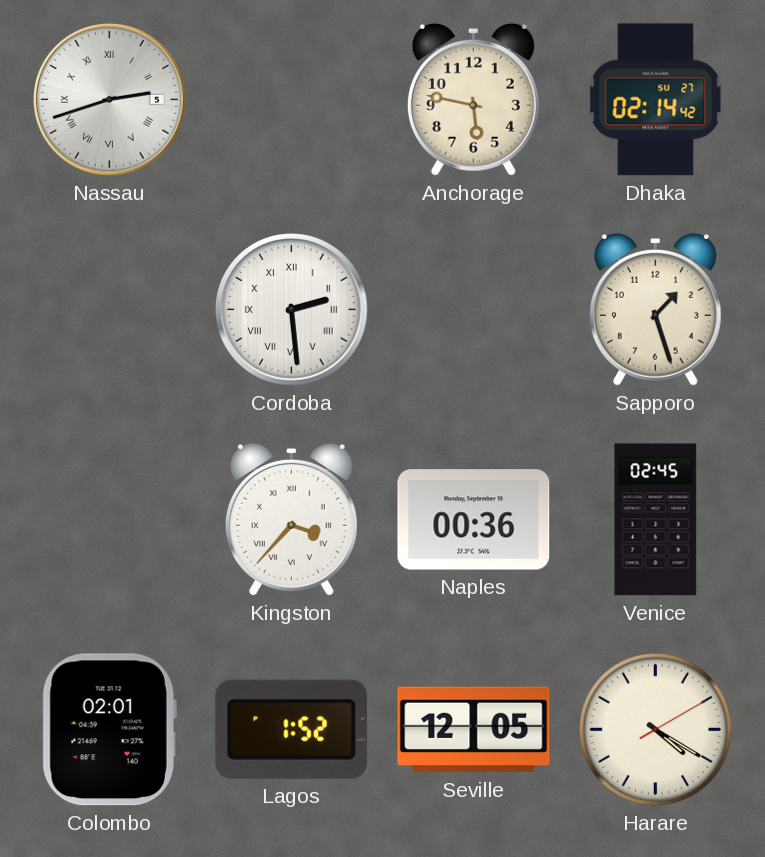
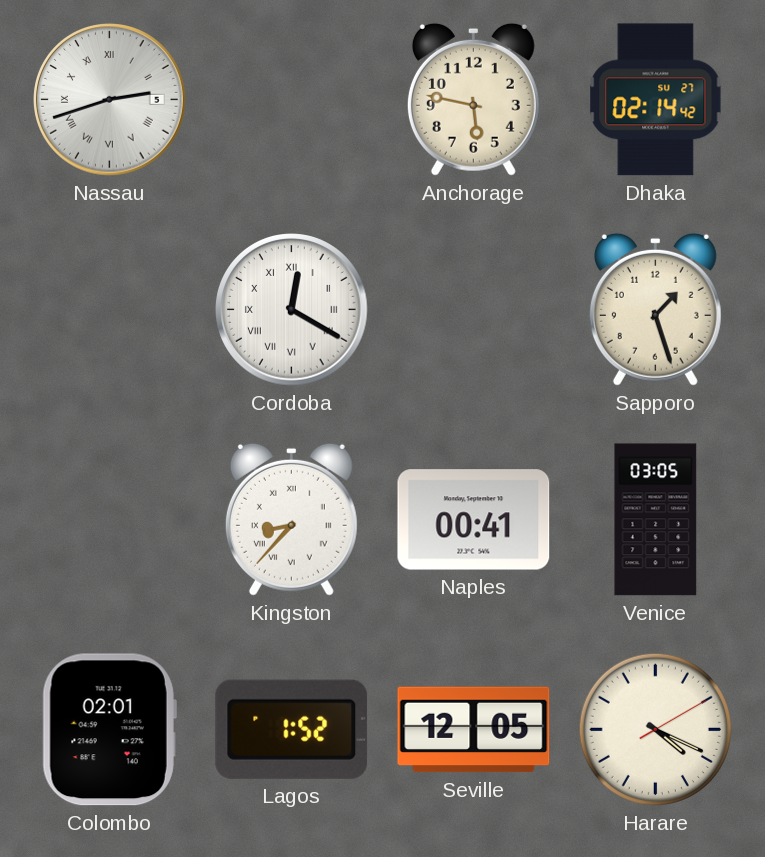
Cordoba: 2:29 -> 12:20
Kingston: 3:37 -> 8:37
Naples: 00:36 -> 00:41
Venice: 02:45 -> 03:05
Harare: 4:20 -> 4:19
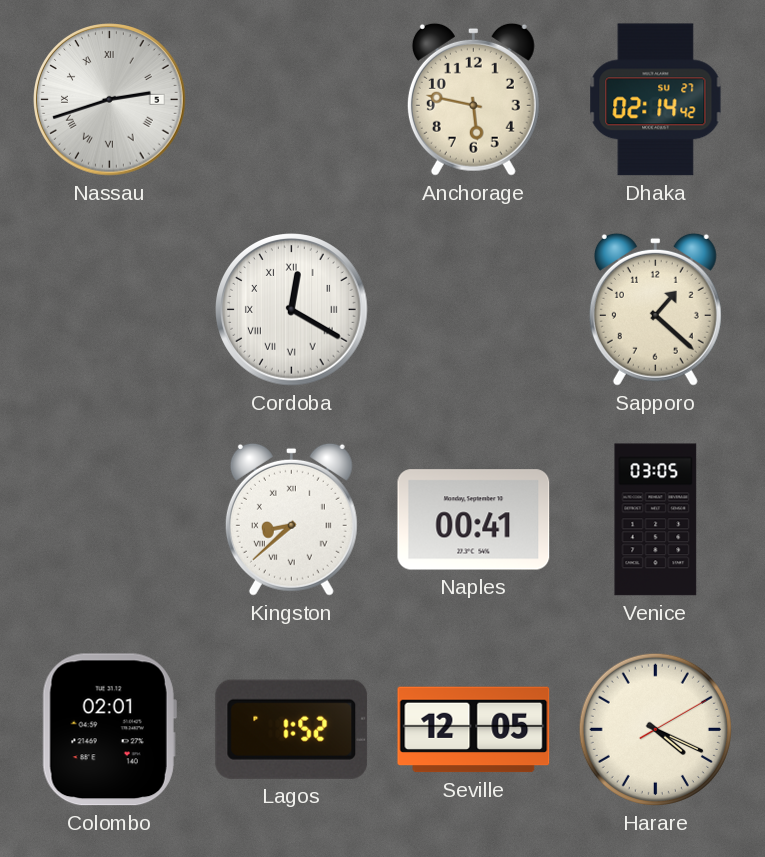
Sapporo: 1:27 -> 1:22
Kingston: 8:37 -> 8:38
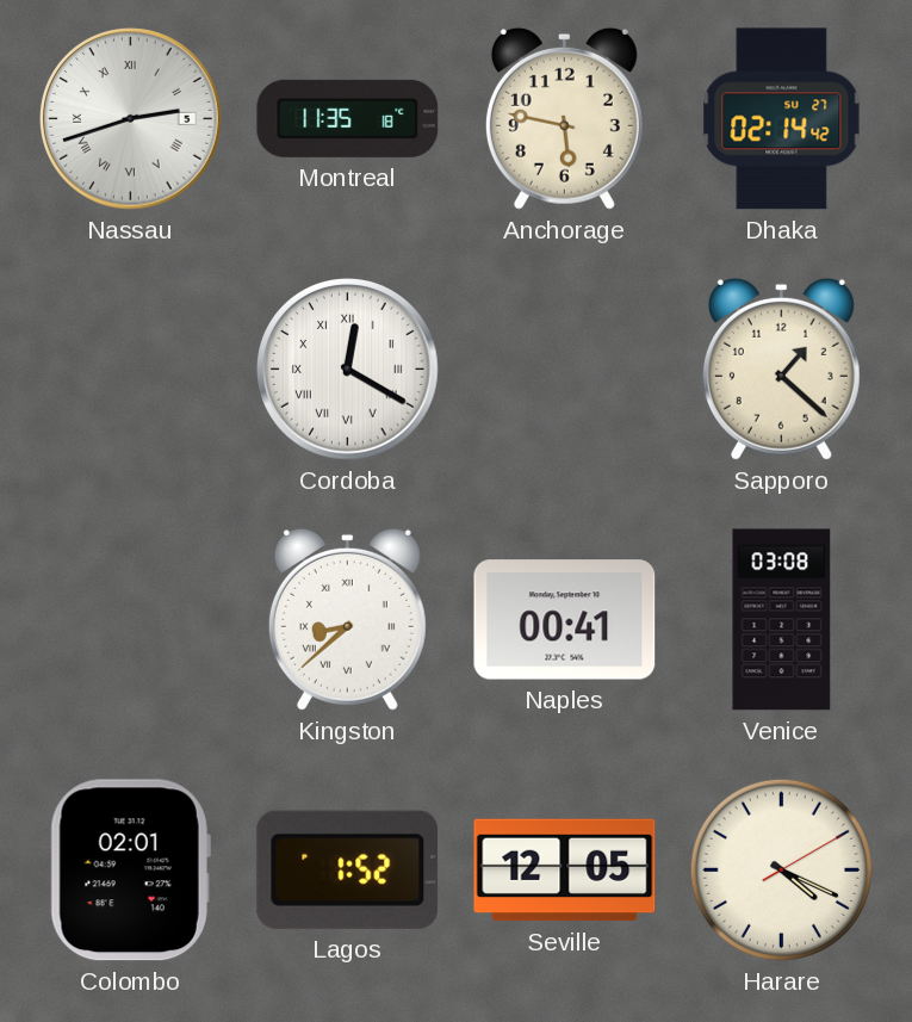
Montreal: none -> 11:35
Venice: 03:05 -> 03:08
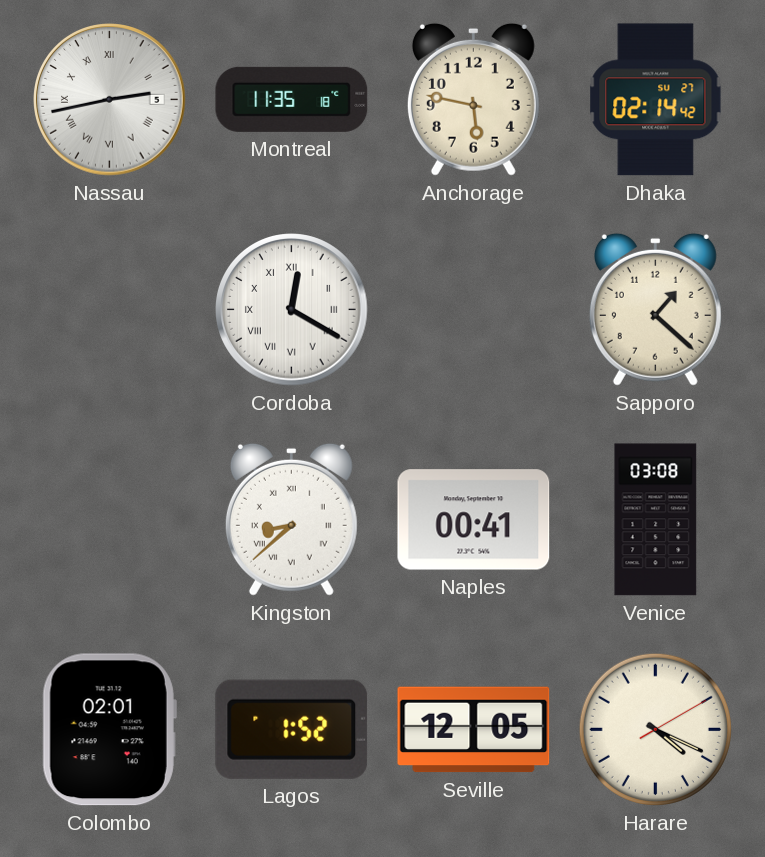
Nassau: 2:42 -> 2:43
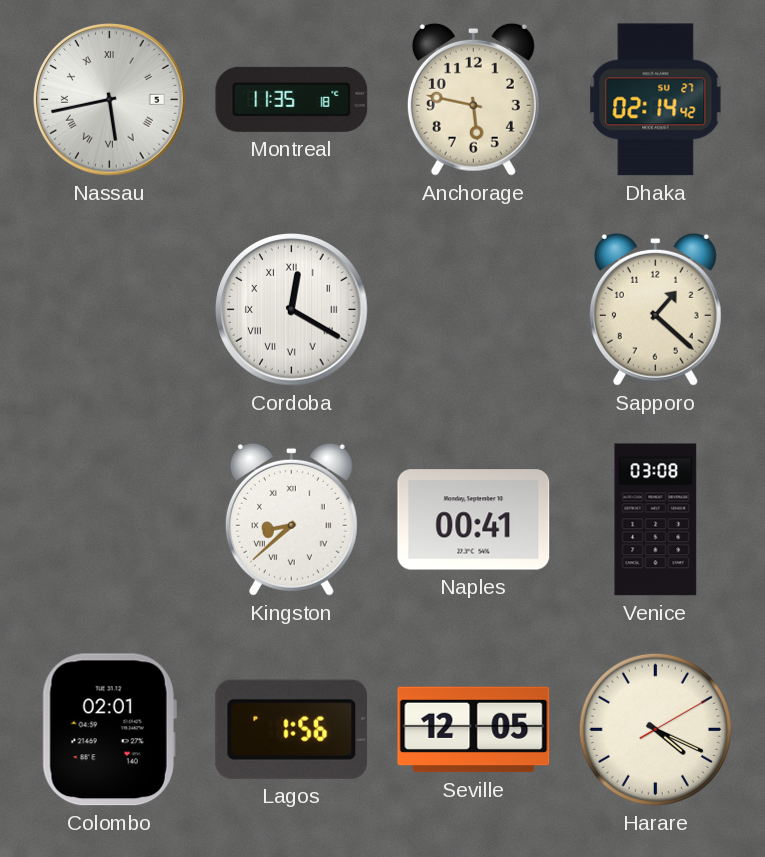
Nassau: 2:43 -> 5:43
Lagos: 1:52 -> 1:56
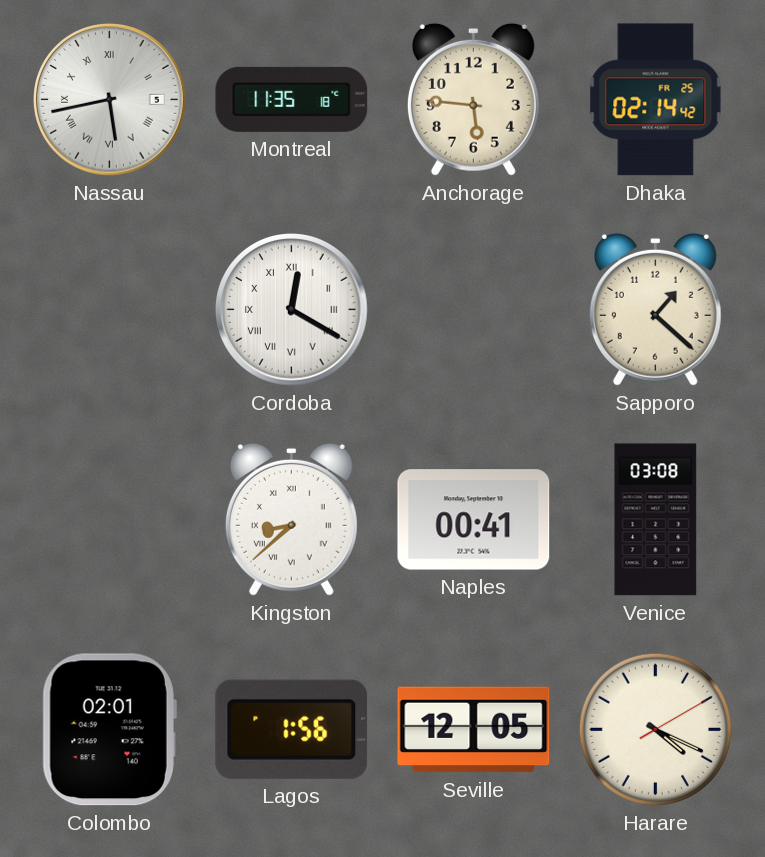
Anchorage: 5:47 -> 5:46
Dhaka date: SU 27 -> FR 25
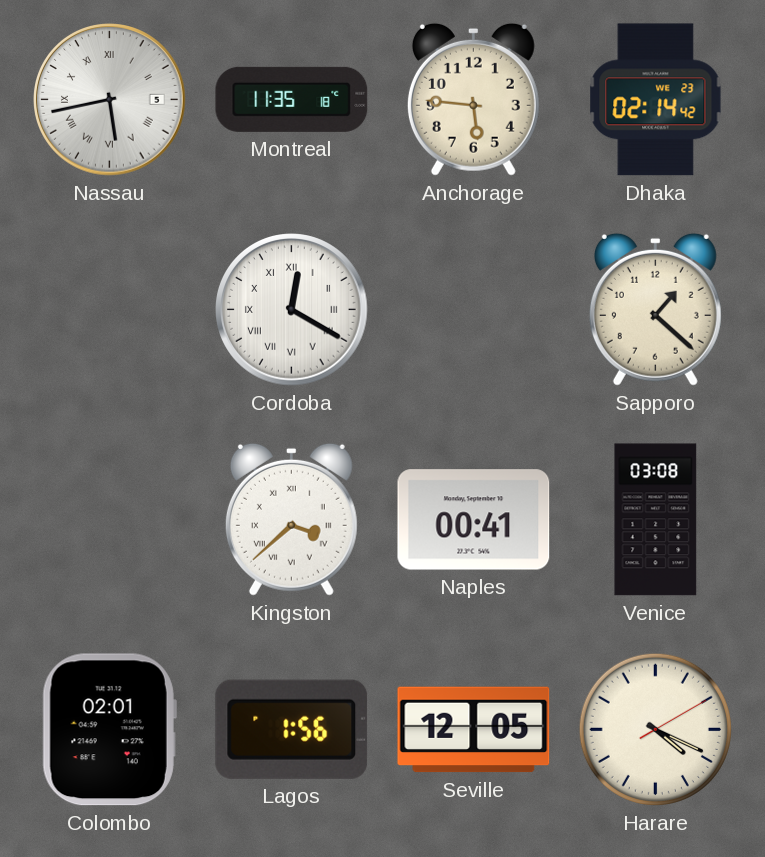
Dhaka date: FR 25 -> WE 23
Kingston: 8:38 -> 3:38
